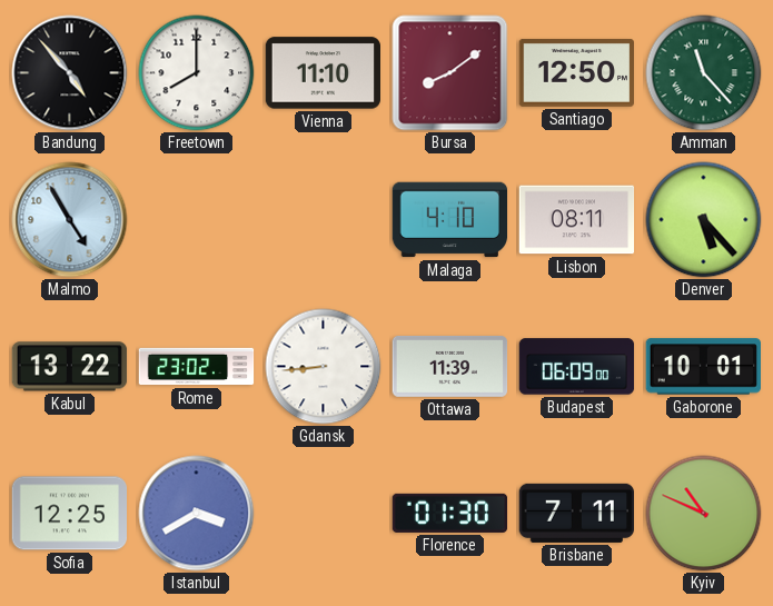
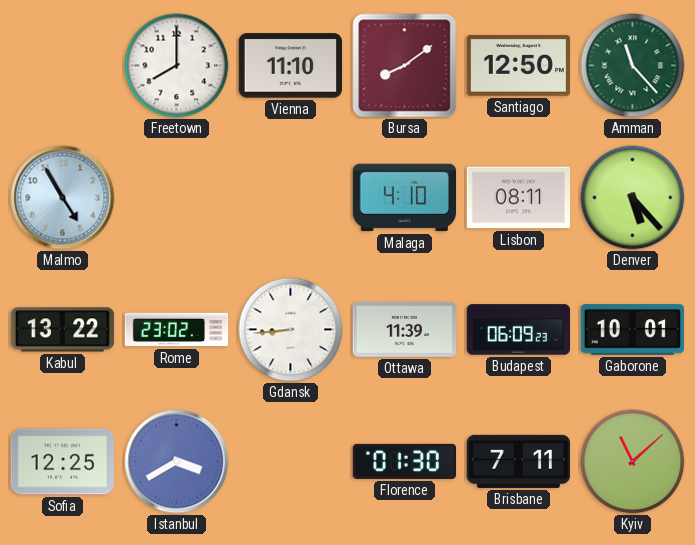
Bandung: 4:53 -> none
Budapest: 06:09:00 -> 06:09:23
Kyiv: 10:49 -> 11:08
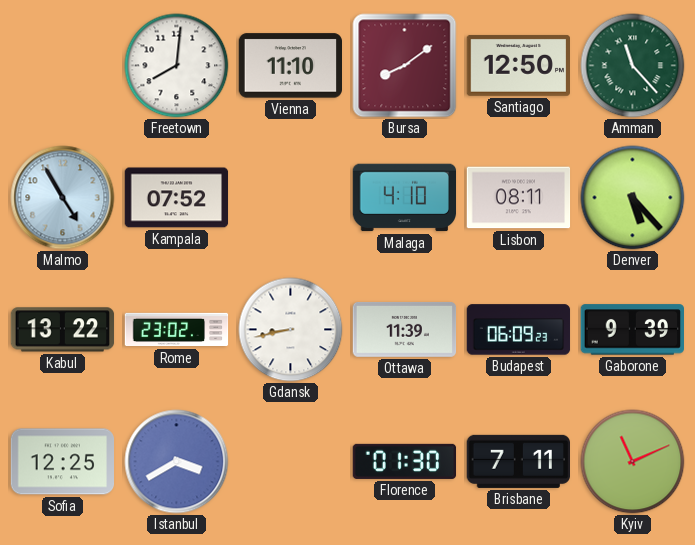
Freetown: 8:00 -> 8:01
Kampala: none -> 07:52
Gdansk: 8:44 -> 8:43
Gaborone: 10:01 -> 9:39
Kyiv: 11:08 -> 11:11
